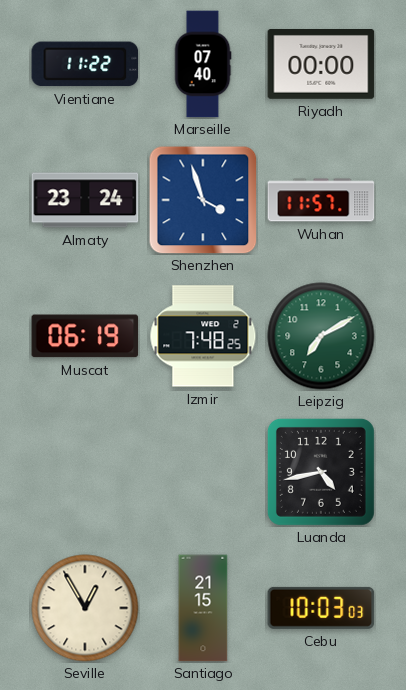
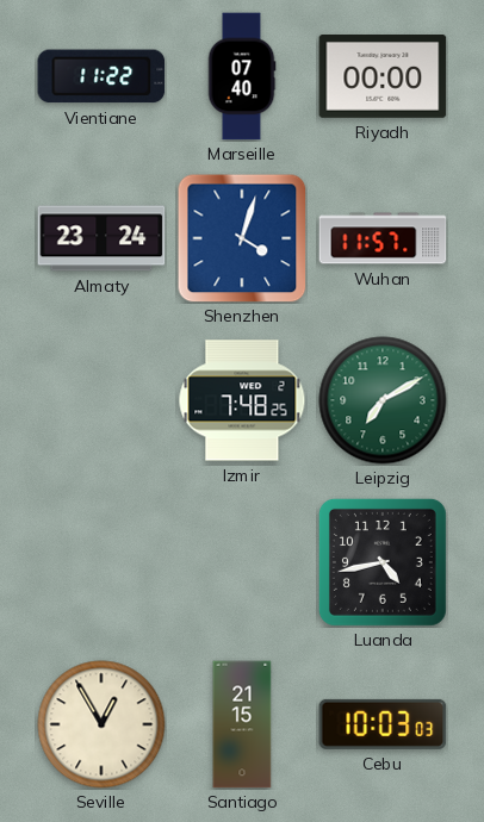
Shenzhen: 3:57 -> 4:03
Muscat: 06:19 -> none
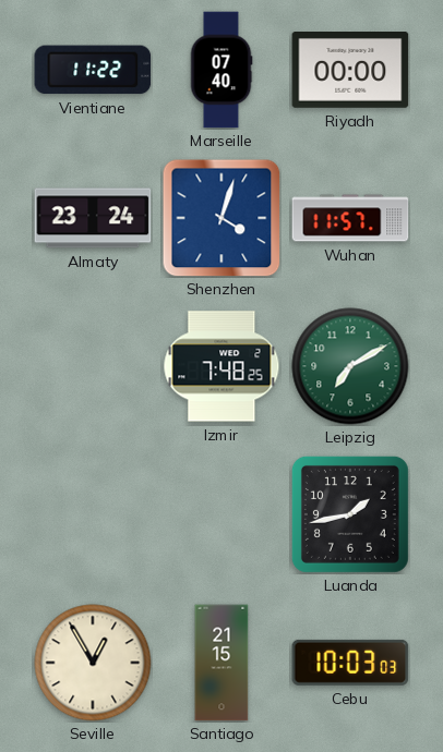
Luanda: 4:43 -> 1:43
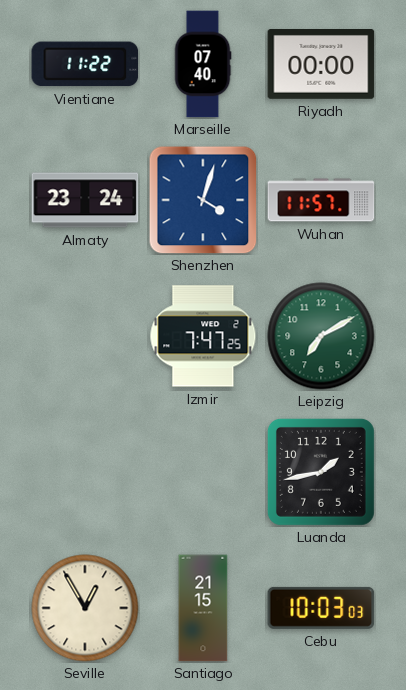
Izmir: 7:48 -> 7:47
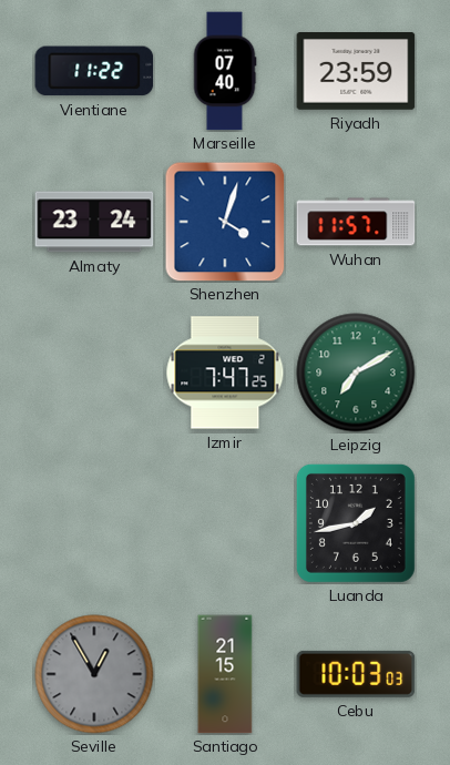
Riyadh: 00:00 -> 23:59
Seville dial: cream -> grey
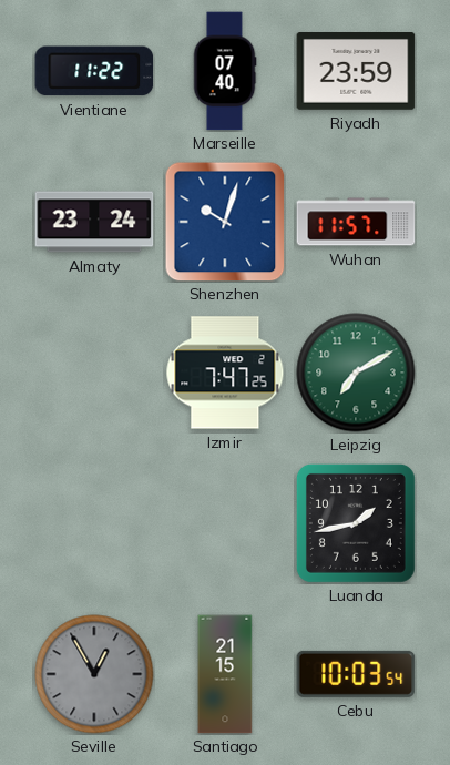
Shenzhen: 4:03 -> 10:03
Cebu: 10:03:03 -> 10:03:54
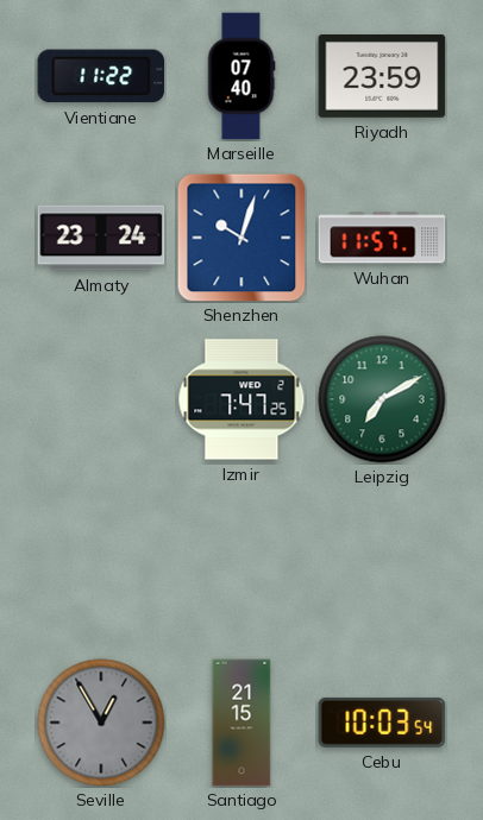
Luanda: 1:43 -> none
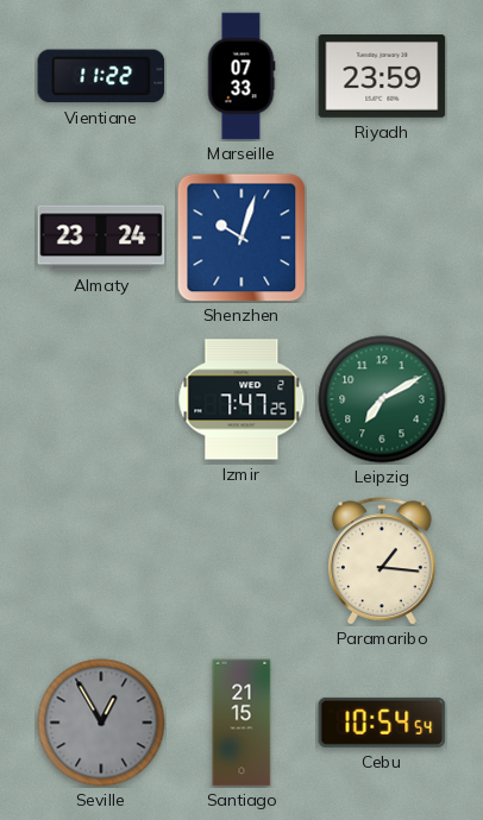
Marseille: 07:40 -> 07:33
Wuhan: 11:57 -> none
Paramaribo: none -> 1:16
Cebu: 10:03 -> 10:54
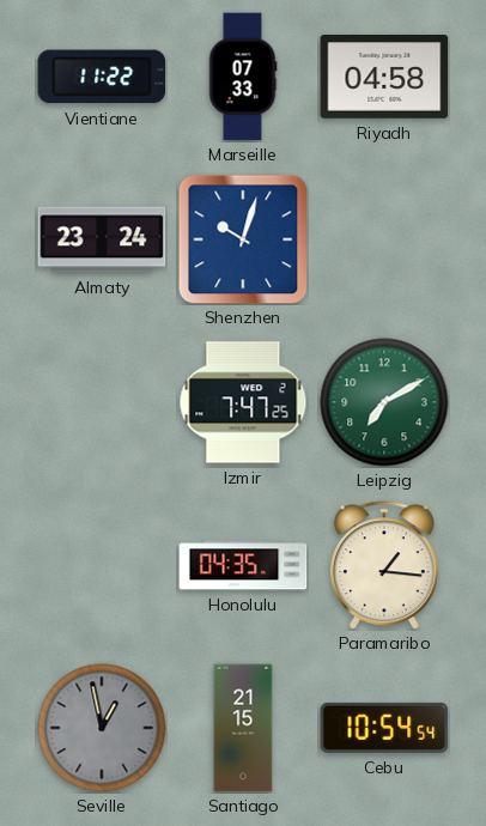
Riyadh: 23:59 -> 04:58
Honolulu: none -> 04:35
Seville: 12:55 -> 12:58
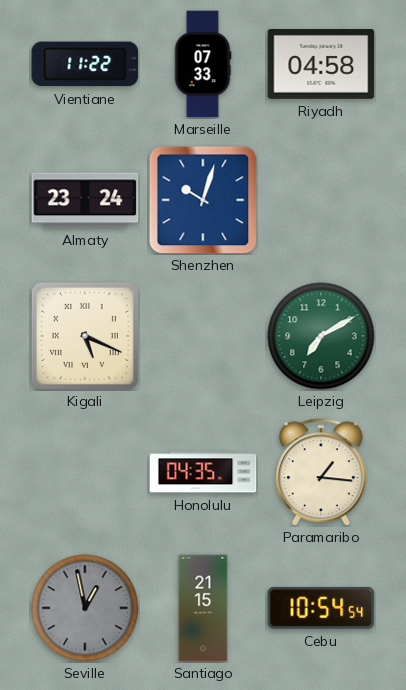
Kigali: none -> 5:19
Izmir: 7:47 -> none
